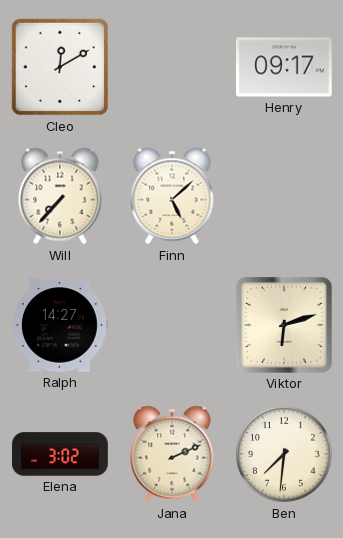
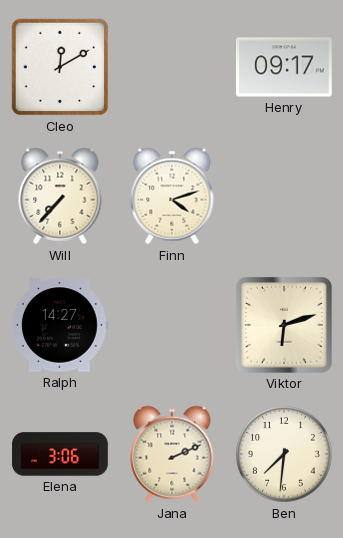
Finn: 5:08 -> 4:12
Elena: 3:02 -> 3:06
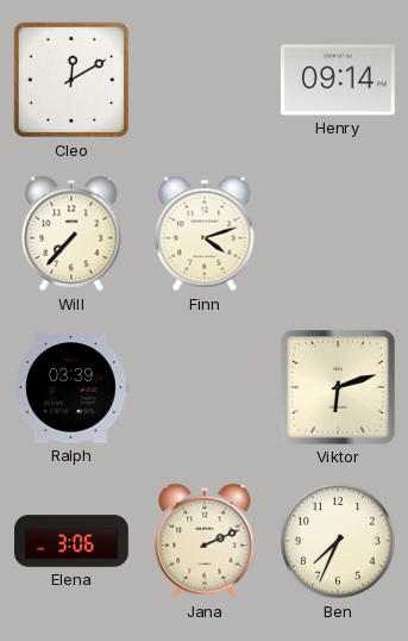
Henry: 09:17 -> 09:14
Ralph: 14:27 -> 03:39
Ben: 7:31 -> 7:34
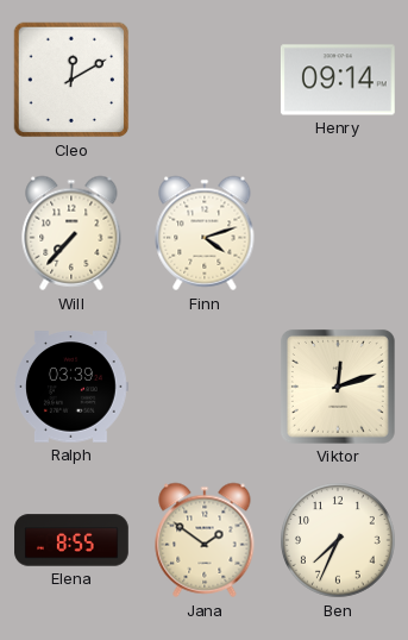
Viktor: 6:12 -> 12:12
Elena: 3:06 -> 8:55
Jana: 2:11 -> 1:51
